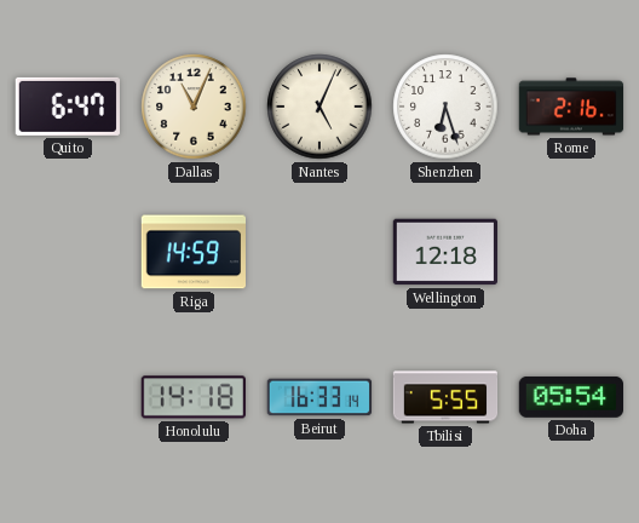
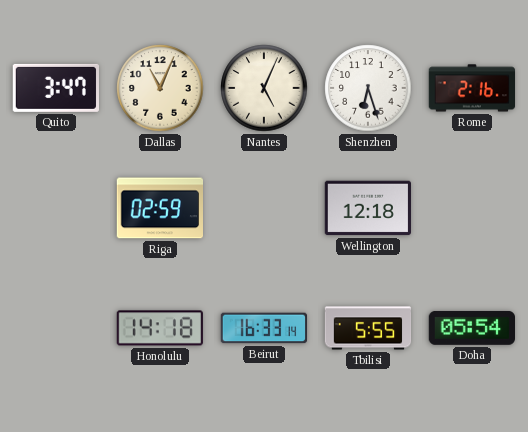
Quito: 6:47 -> 3:47
Riga: 14:59 -> 02:59
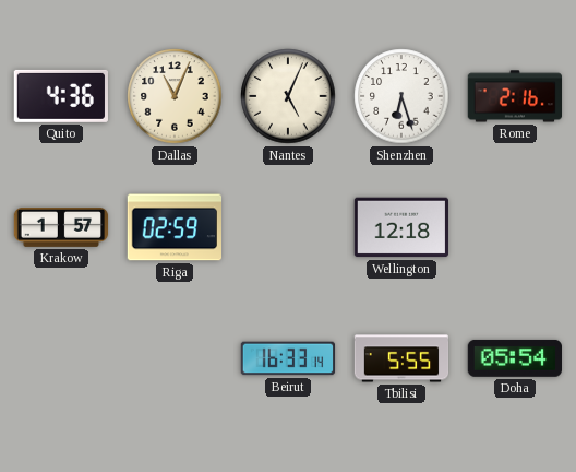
Quito: 3:47 -> 4:36
Krakow: none -> 1:57
Honolulu: 14:18 -> none
